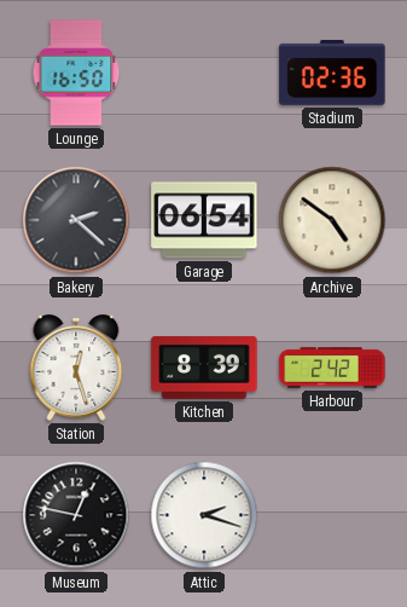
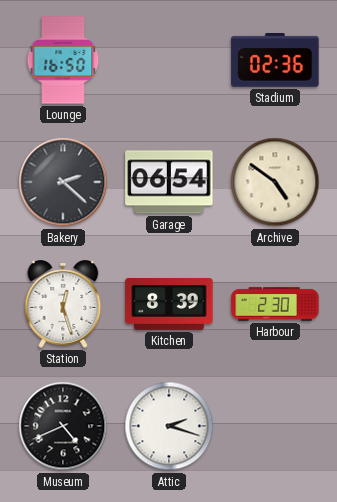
Harbour: 2:42 -> 2:30
Museum: 12:47 -> 4:41
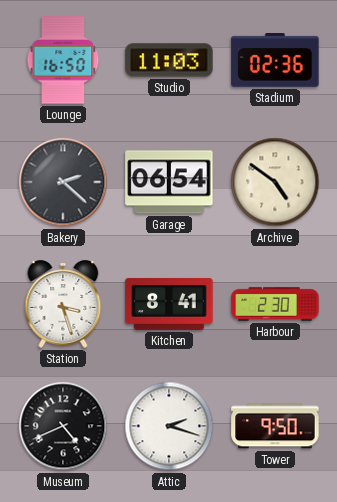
Studio: none -> 11:03
Station: 12:27 -> 3:27
Kitchen: 8:39 -> 8:41
Tower: none -> 9:50
